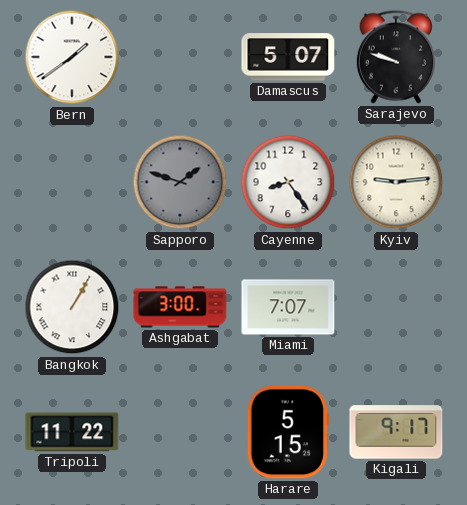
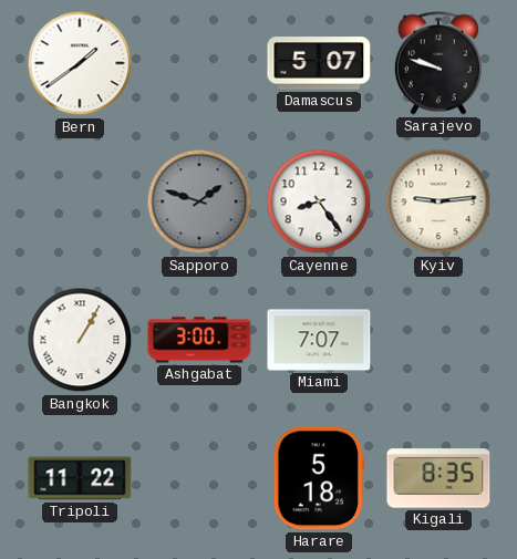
Harare: 5:15 -> 5:18
Kigali: 9:17 -> 8:35
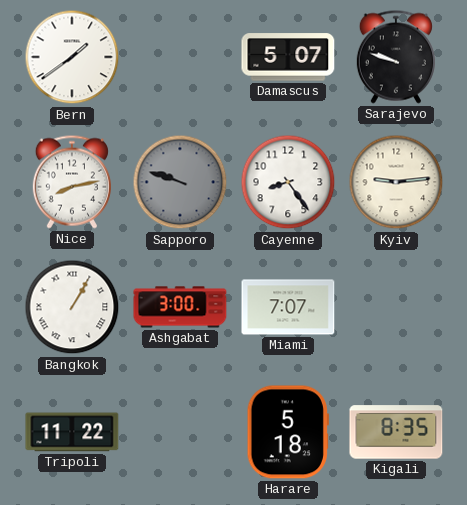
Nice: none -> 8:13
Sapporo: 1:48 -> 9:48
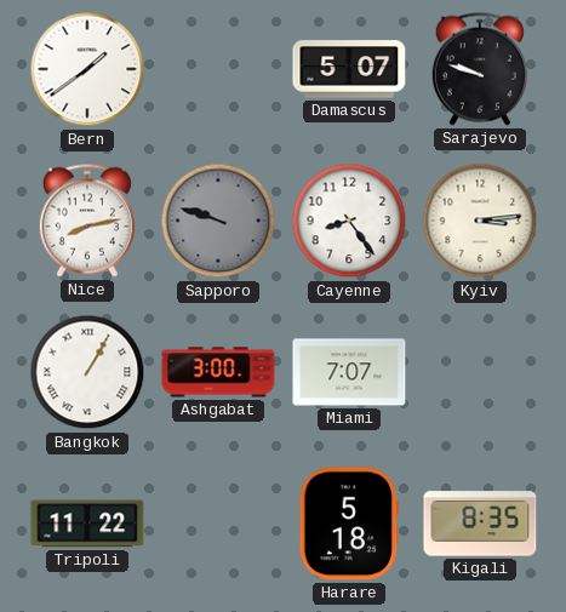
Kyiv: 9:14 -> 3:14
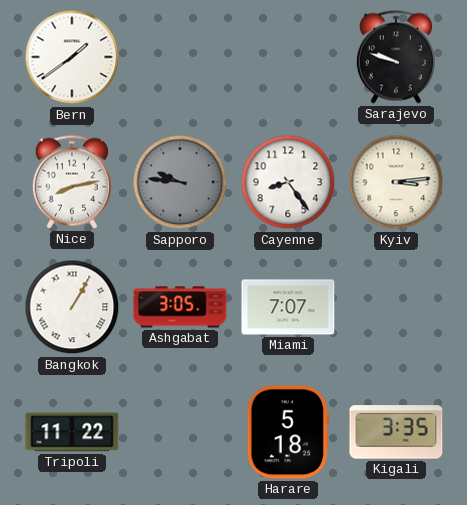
Damascus: 5:07 -> none
Sapporo: 9:48 -> 9:46
Ashgabat: 3:00 -> 3:05
Kigali: 8:35 -> 3:35
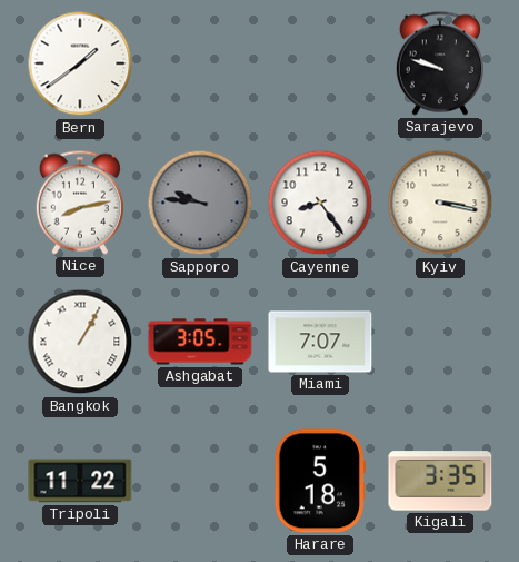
Kyiv: 3:14 -> 3:17
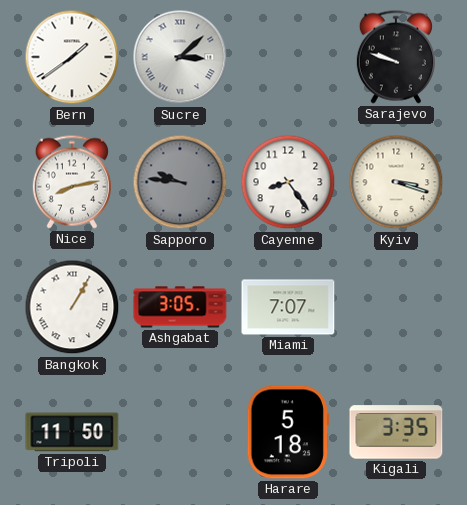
Sucre: none -> 3:08
Kyiv: 3:17 -> 3:18
Tripoli: 11:22 -> 11:50
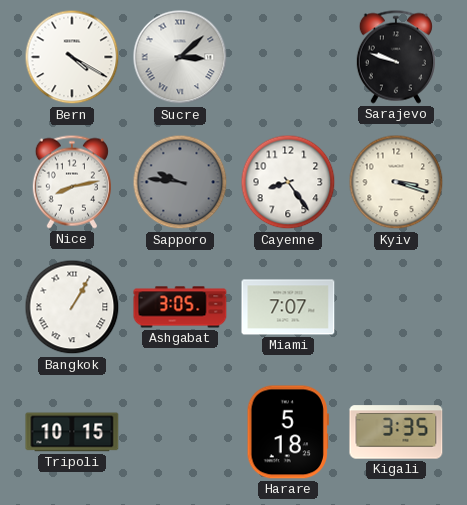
Bern: 1:39 -> 4:20
Tripoli: 11:50 -> 10:15
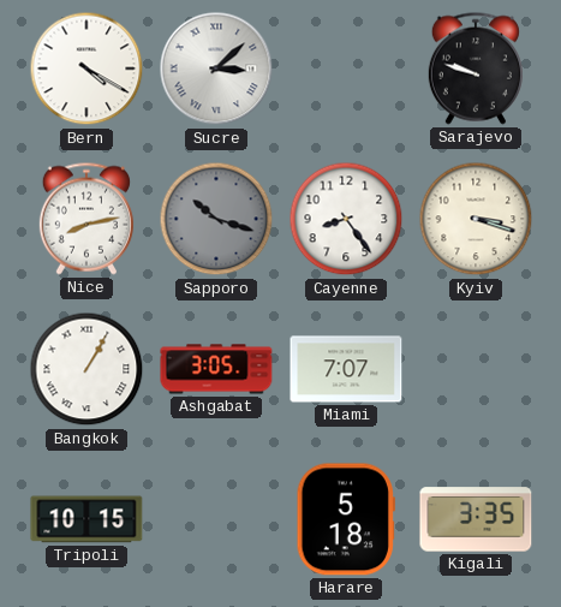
Sapporo: 9:46 -> 10:18
